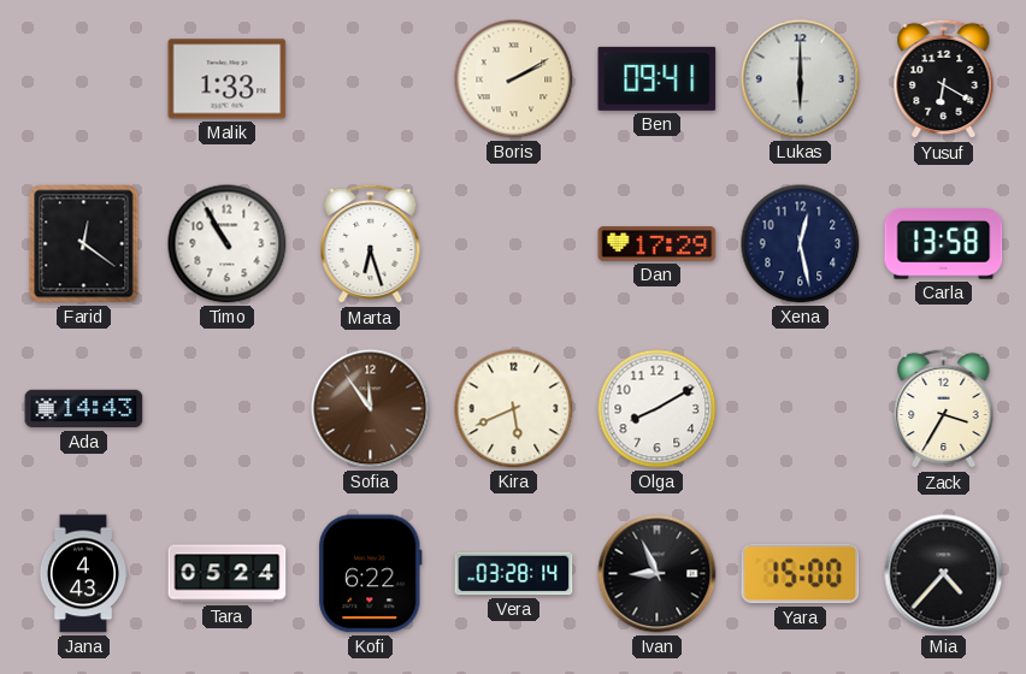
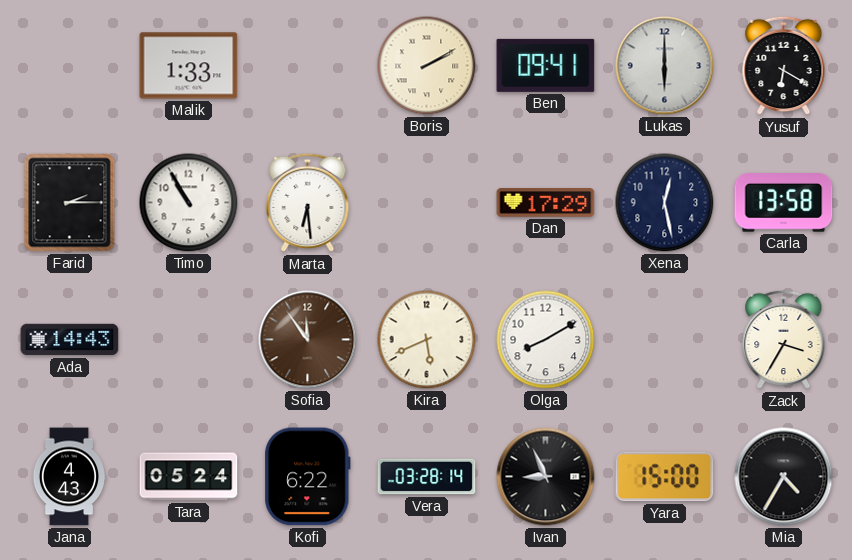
Farid: 12:21 -> 2:15
Marta: 6:27 -> 6:29
Mia: 4:37 -> 4:35
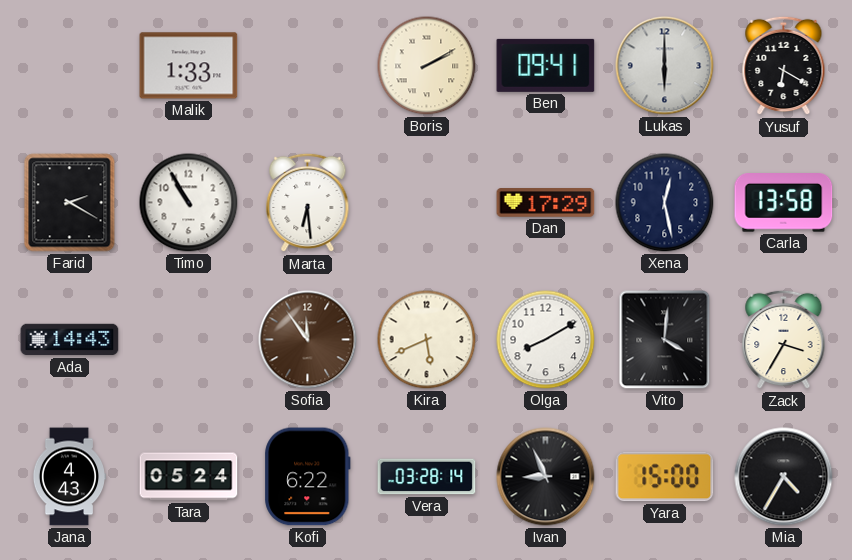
Farid: 2:15 -> 2:20
Vito: none -> 4:01
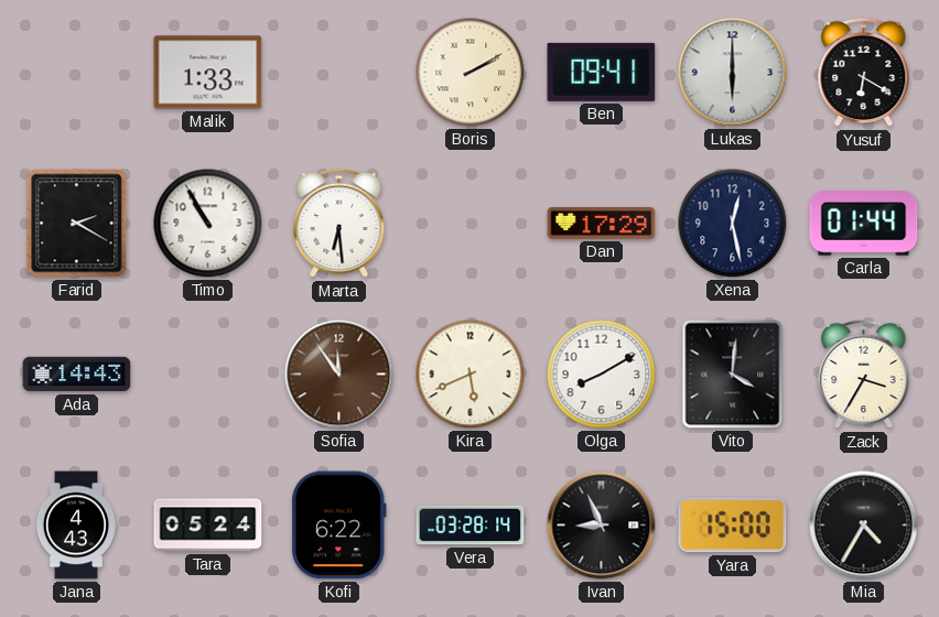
Carla: 13:58 -> 01:44
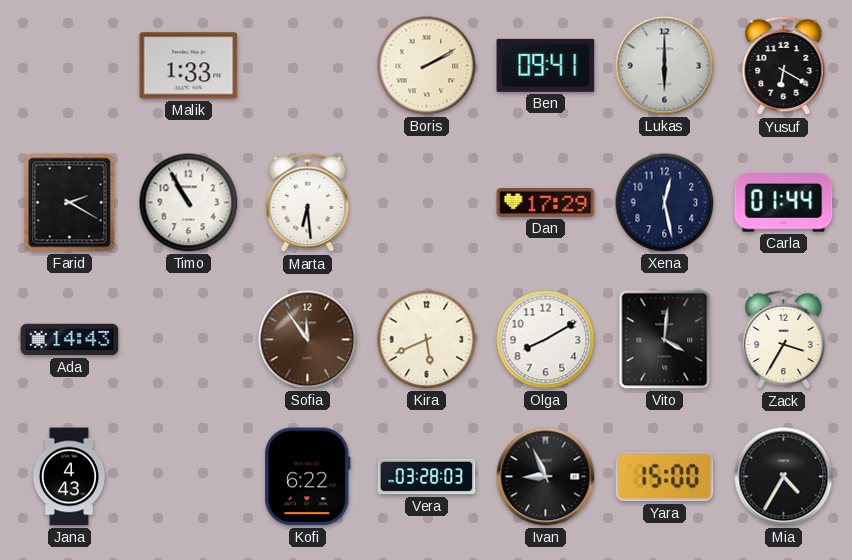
Tara: 05:24 -> none
Vera: 03:28:14 -> 03:28:03
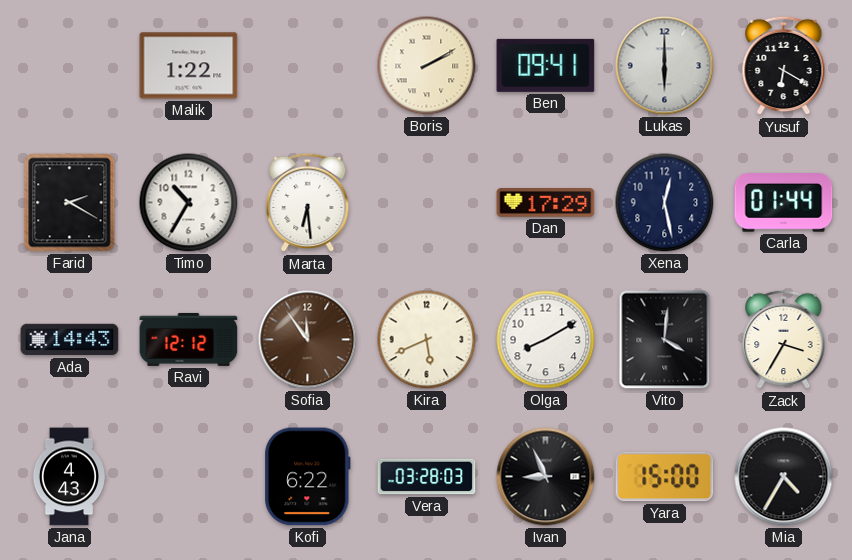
Malik: 1:33 -> 1:22
Timo: 10:55 -> 10:35
Ravi: none -> 12:12
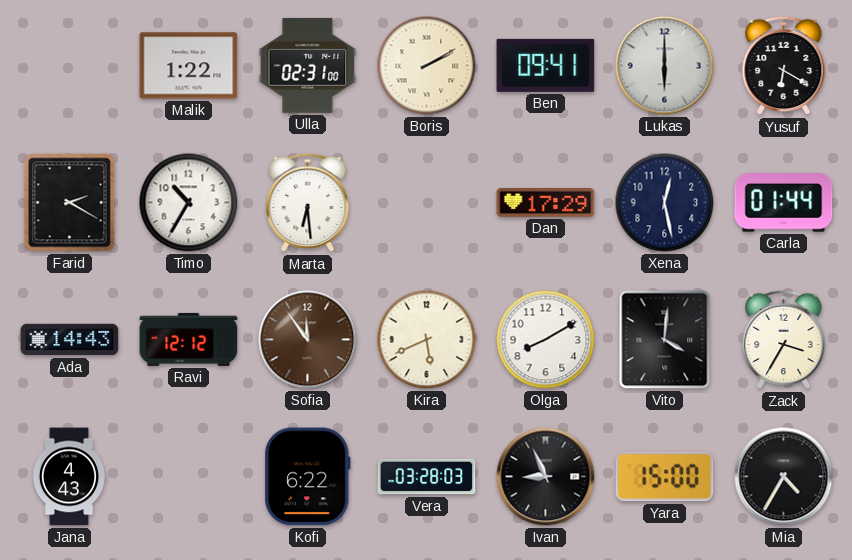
Ulla: none -> 02:31
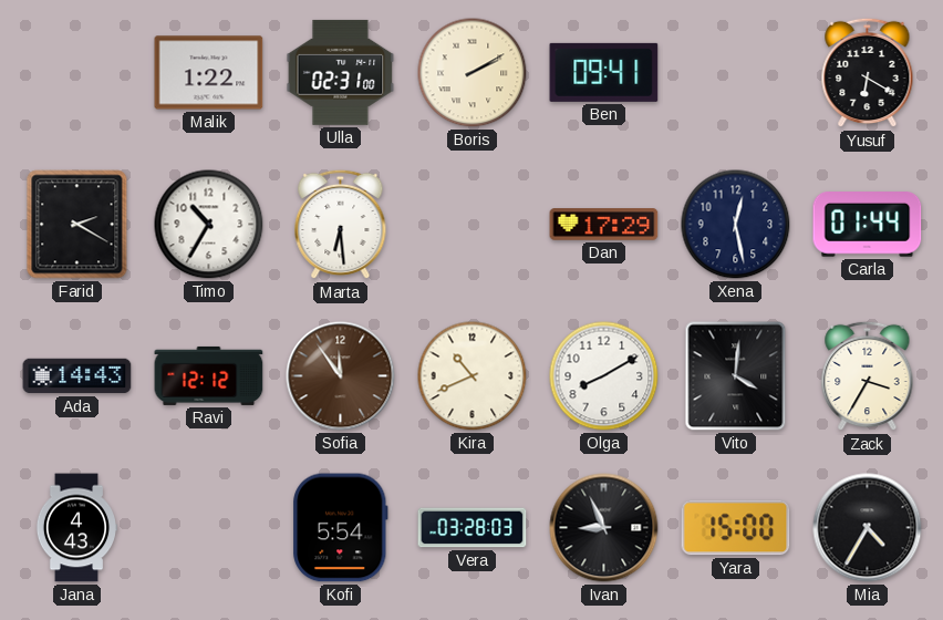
Lukas: 6:00 -> none
Kira: 5:41 -> 10:41
Kofi: 6:22 -> 5:54
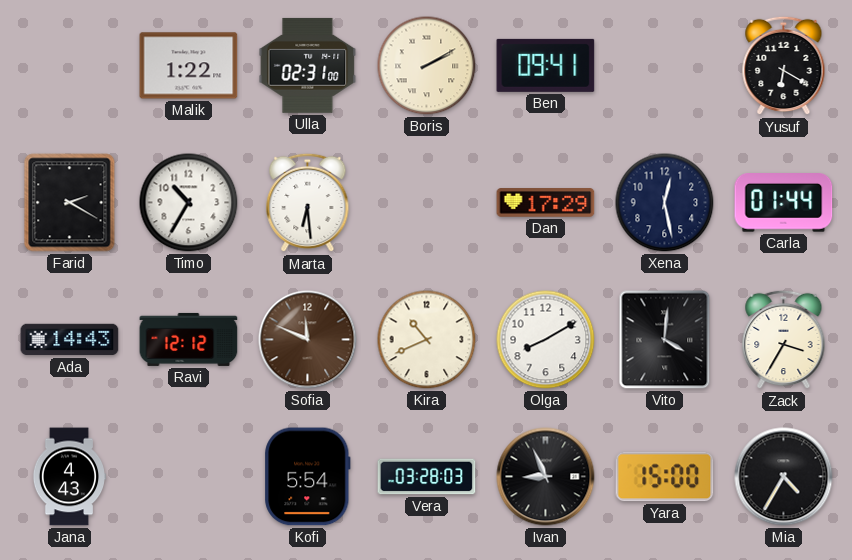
Sofia: 11:54 -> 11:49
